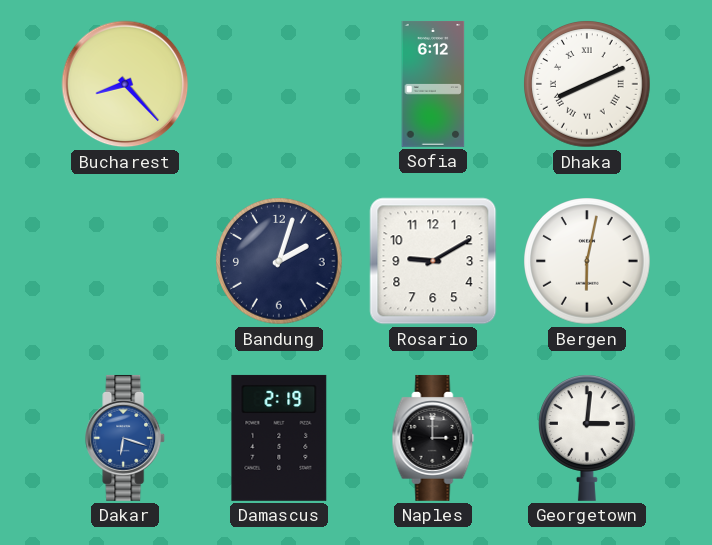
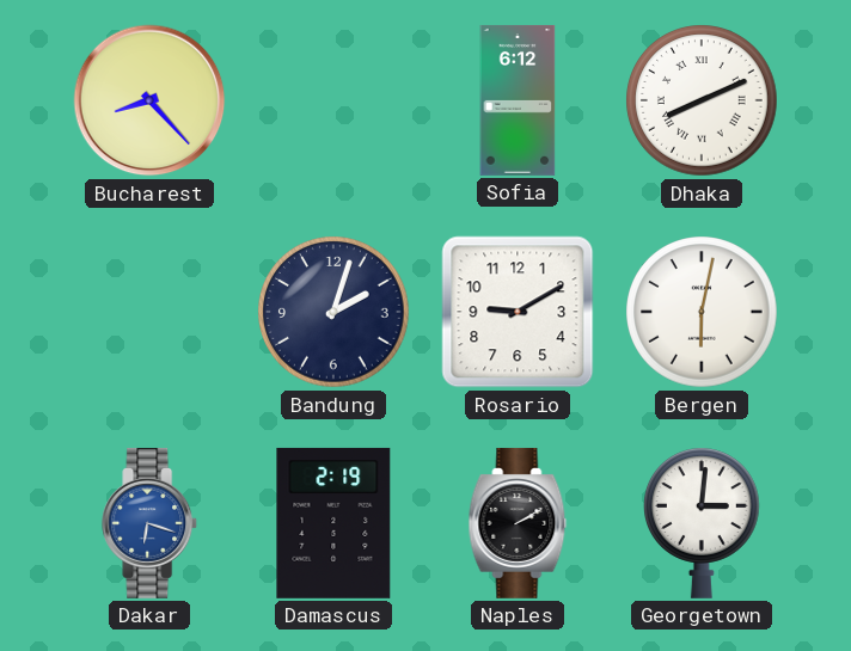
Naples: 3:00 -> 2:10
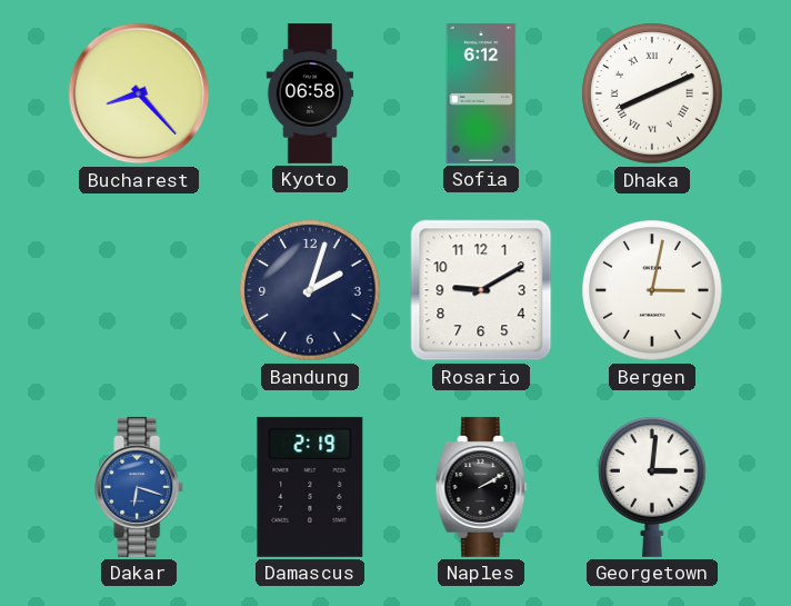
Kyoto: none -> 06:58
Bergen: 6:02 -> 3:02
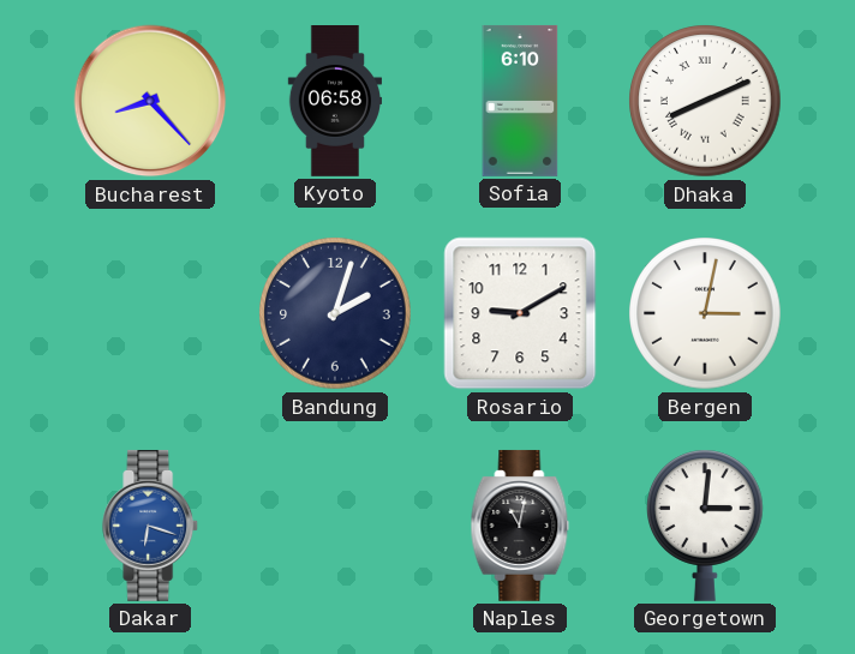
Sofia: 6:12 -> 6:10
Damascus: 2:19 -> none
Naples: 2:10 -> 11:02
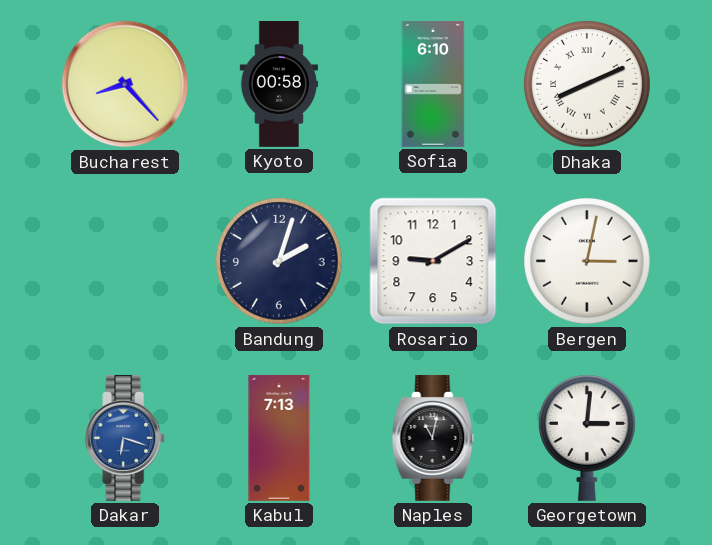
Kyoto: 06:58 -> 00:58
Kabul: none -> 7:13
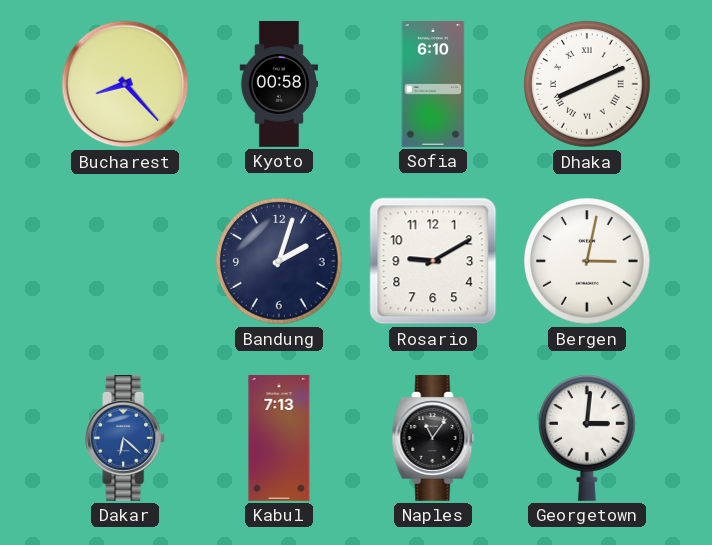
Dakar: 6:18 -> 6:22
Naples: 11:02 -> 11:06
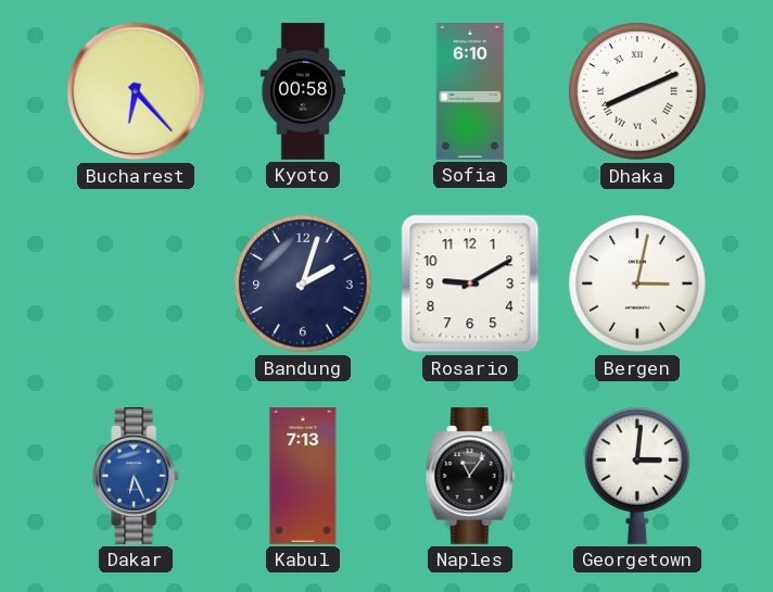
Bucharest: 8:23 -> 6:23
Dakar: 6:22 -> 6:26
